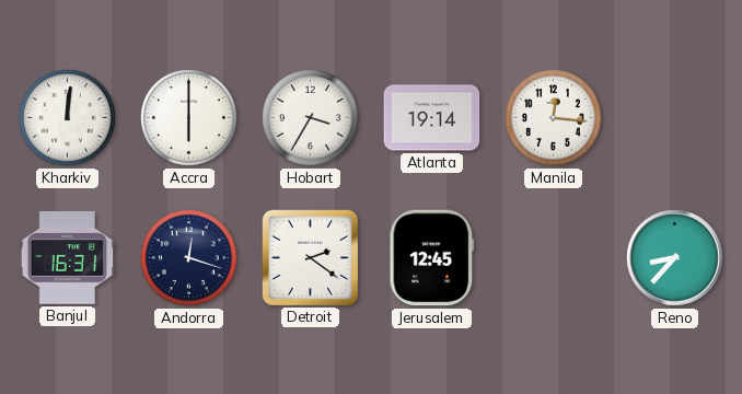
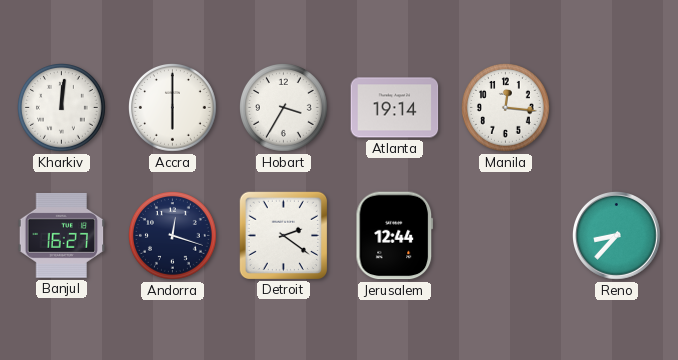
Banjul: 16:31 -> 16:27
Jerusalem: 12:45 -> 12:44
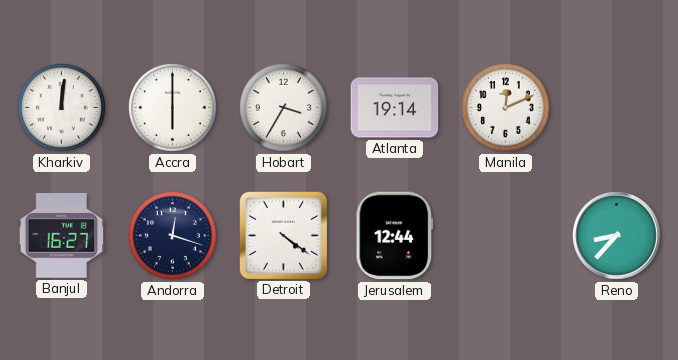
Manila: 12:16 -> 12:11
Detroit: 2:21 -> 4:21
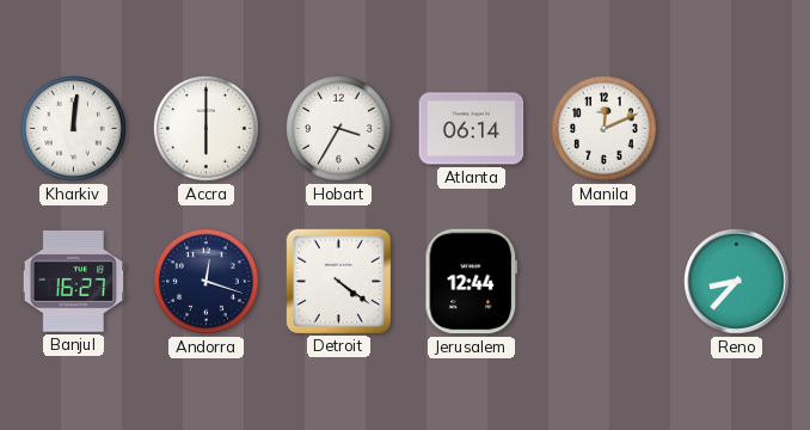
Atlanta: 19:14 -> 06:14
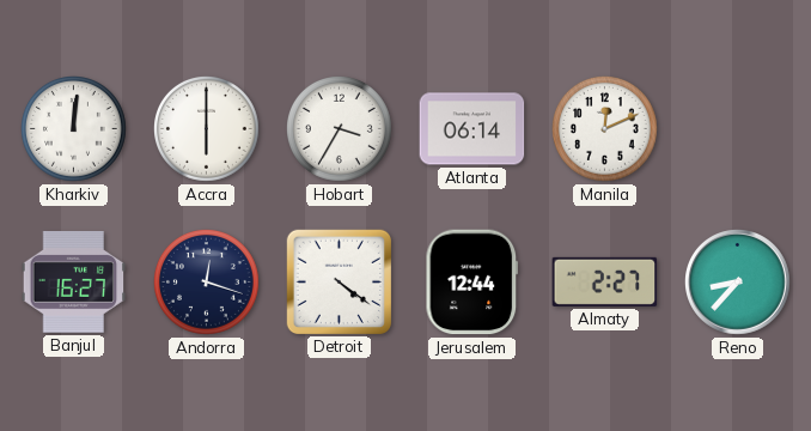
Almaty: none -> 2:27
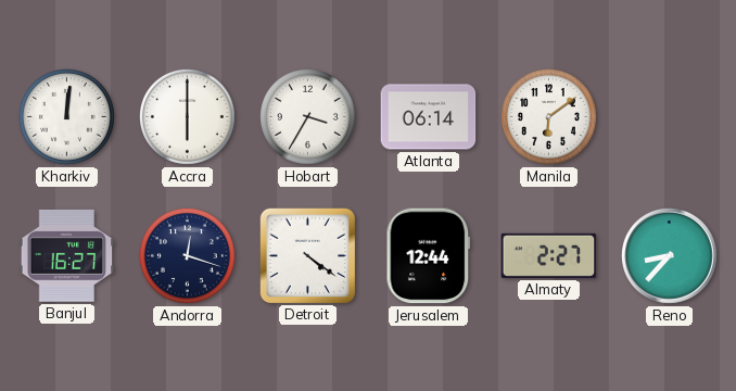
Manila: 12:11 -> 6:09
